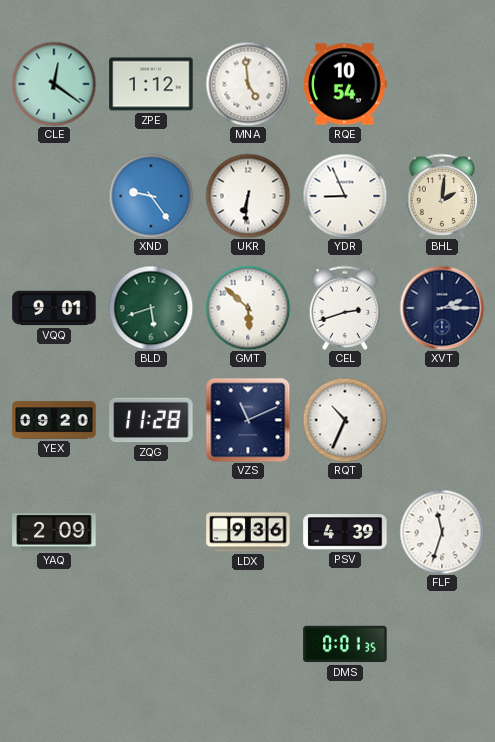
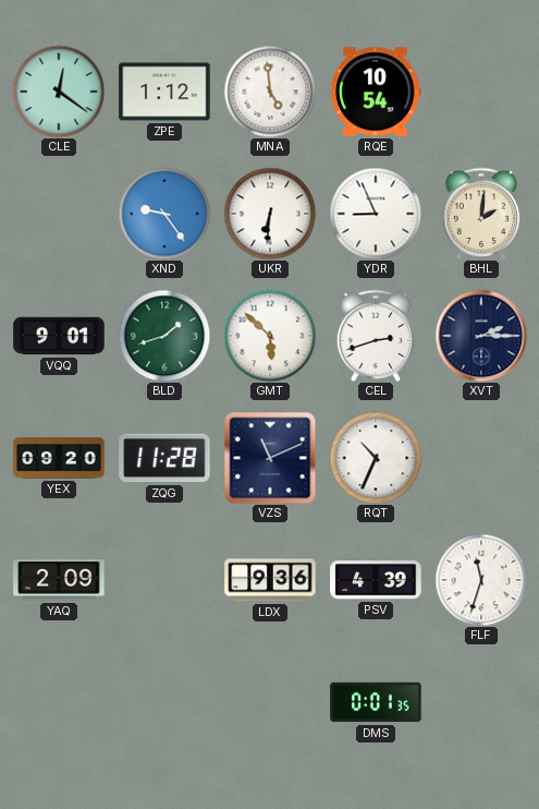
BLD: 5:42 -> 1:42
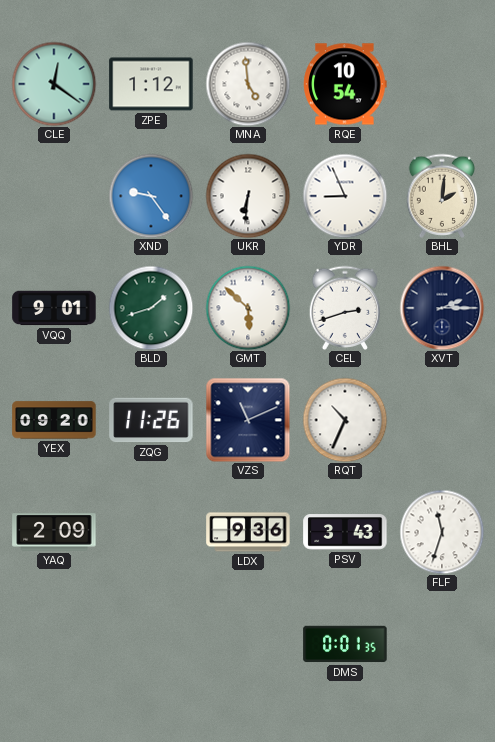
ZQG: 11:28 -> 11:26
PSV: 4:39 -> 3:43
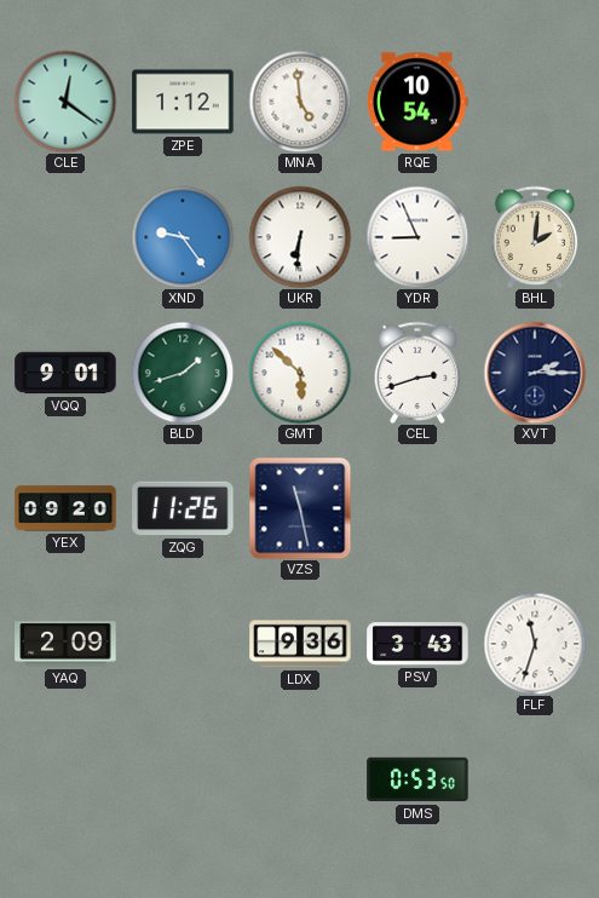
VZS: 11:11 -> 11:28
RQT: 10:34 -> none
DMS: 0:01 -> 0:53
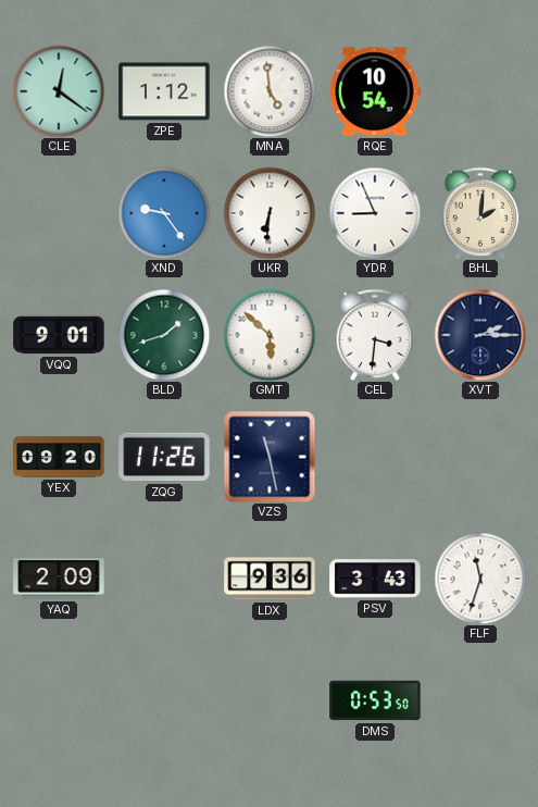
CEL: 2:42 -> 3:31
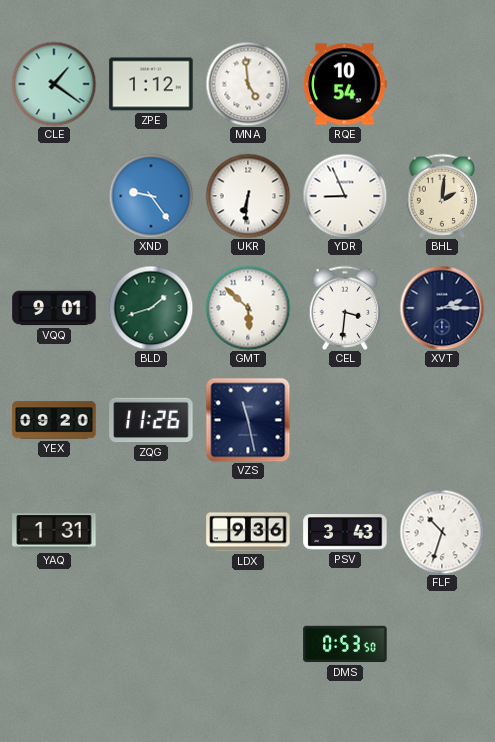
CLE: 12:21 -> 1:21
YAQ: 2:09 -> 1:31
FLF: 11:33 -> 10:33
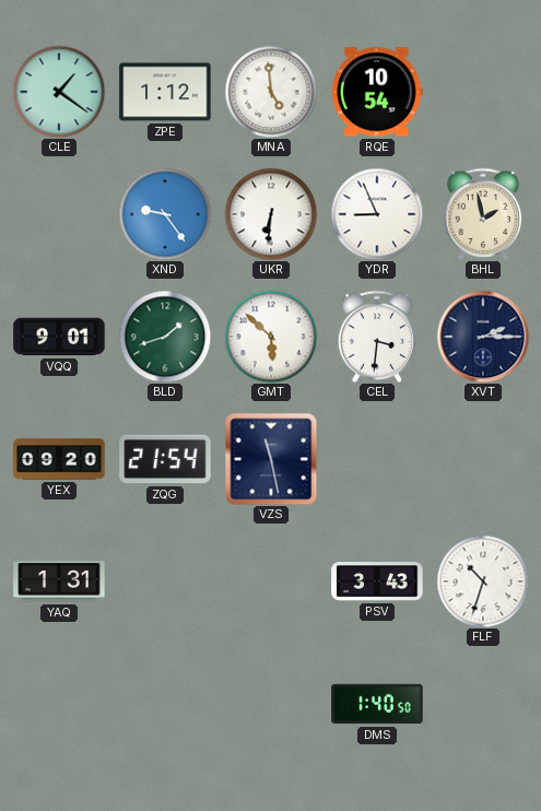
BHL: 2:01 -> 1:58
ZQG: 11:26 -> 21:54
LDX: 9:36 -> none
DMS: 0:53 -> 1:40
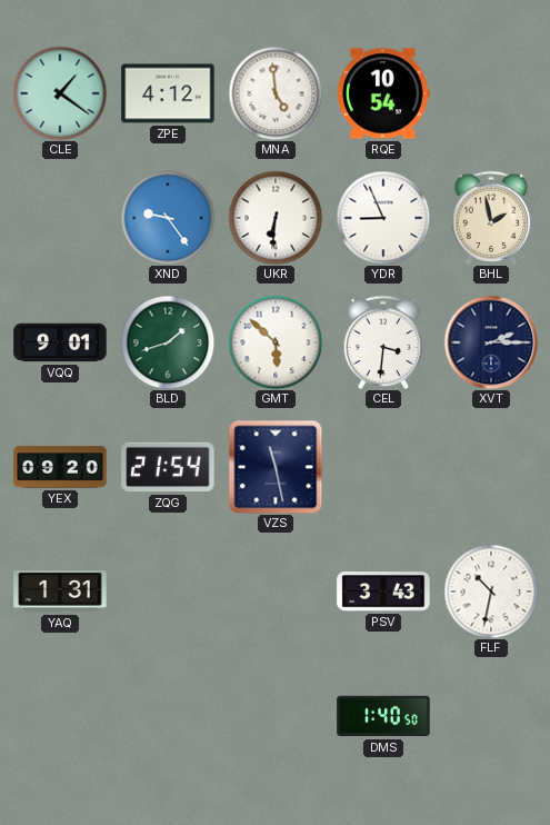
ZPE: 1:12 -> 4:12
FLF: 10:33 -> 10:32
